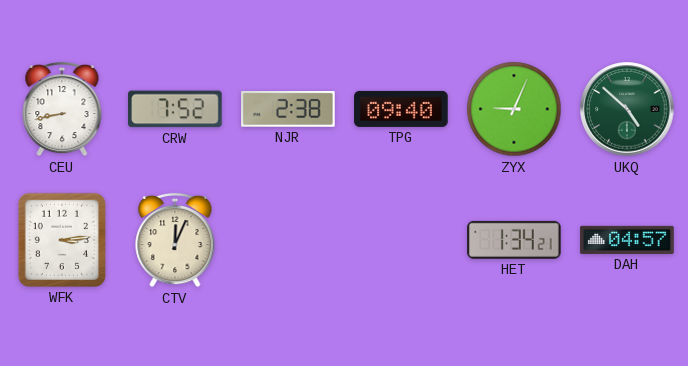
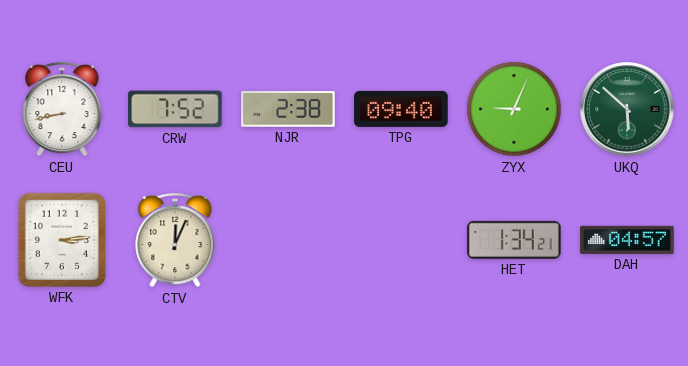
UKQ: 4:52 -> 5:52
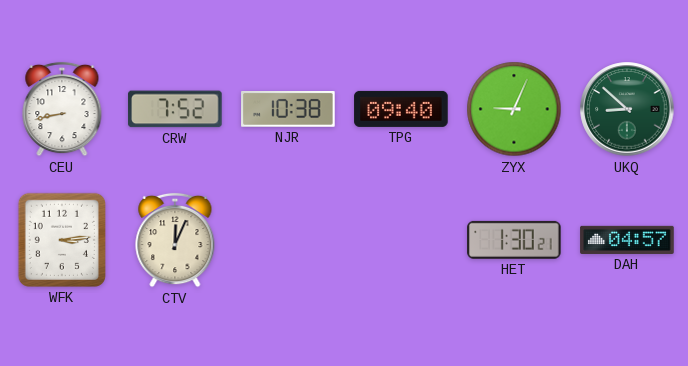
NJR: 2:38 -> 10:38
UKQ: 5:52 -> 8:52
HET: 1:34 -> 1:30
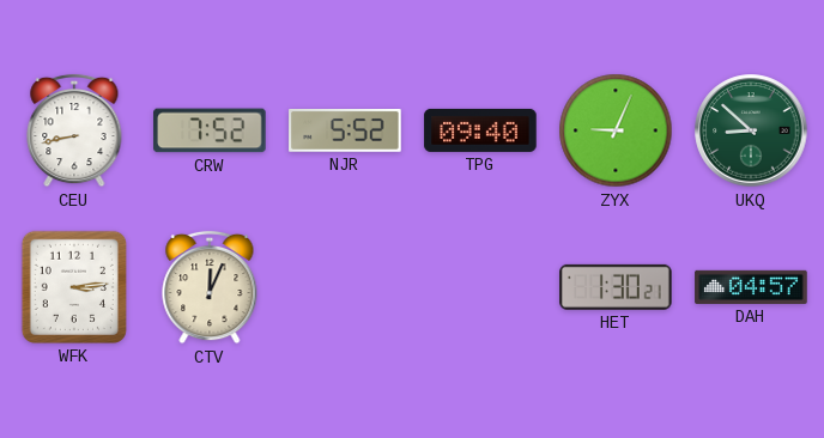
NJR: 10:38 -> 5:52
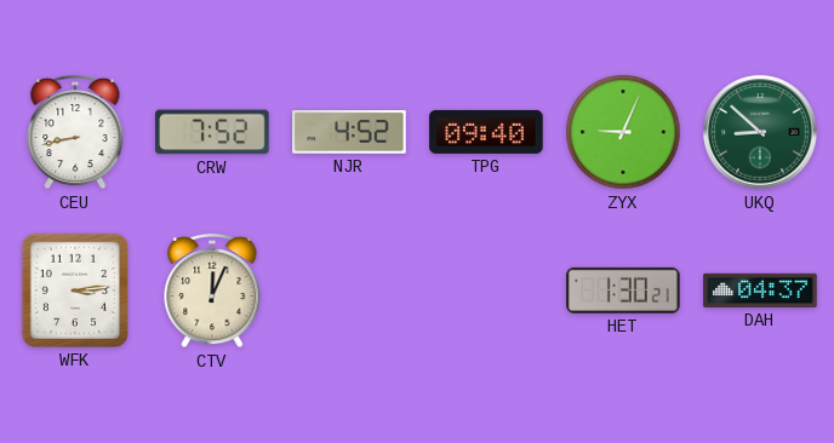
NJR: 5:52 -> 4:52
DAH: 04:57 -> 04:37
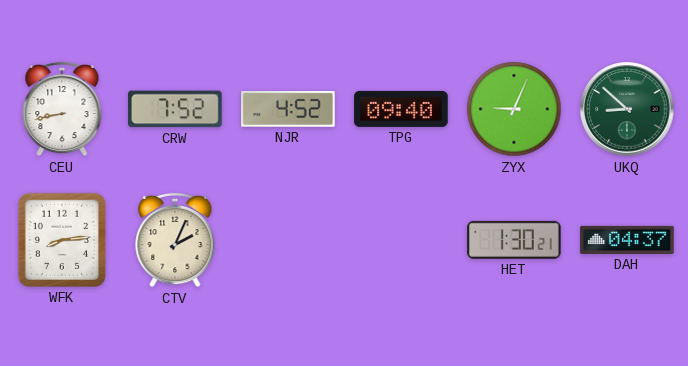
WFK: 3:14 -> 8:14
CTV: 12:04 -> 2:04
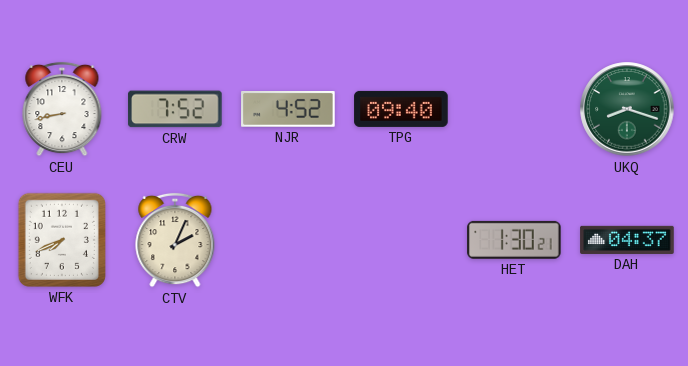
ZYX: 9:04 -> none
UKQ: 8:52 -> 8:18
WFK: 8:14 -> 7:41
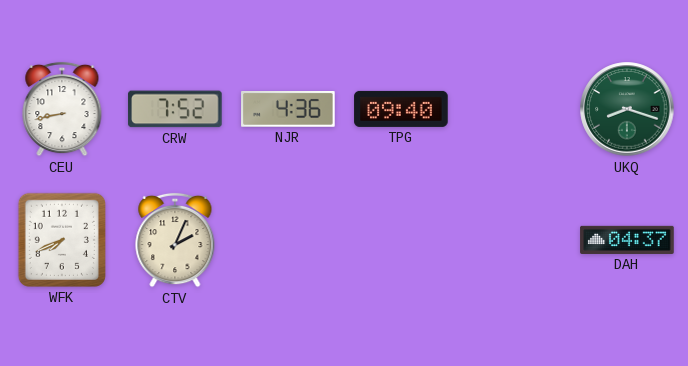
NJR: 4:52 -> 4:36
HET: 1:30 -> none
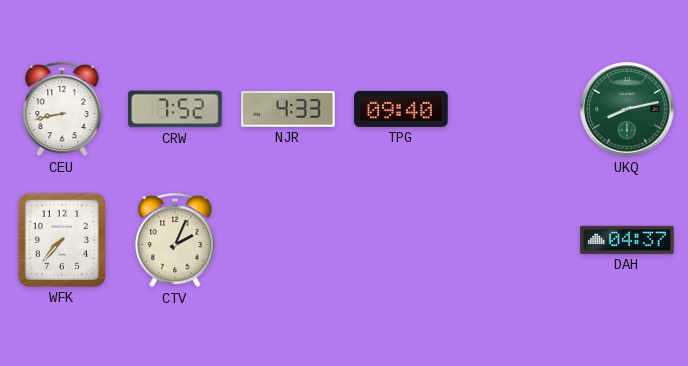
NJR: 4:36 -> 4:33
UKQ: 8:18 -> 8:13
WFK: 7:41 -> 7:37
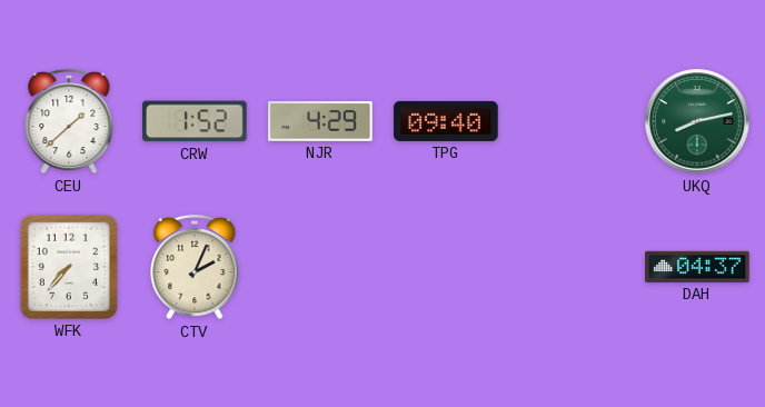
CEU: 8:43 -> 1:38
CRW: 7:52 -> 1:52
NJR: 4:33 -> 4:29
